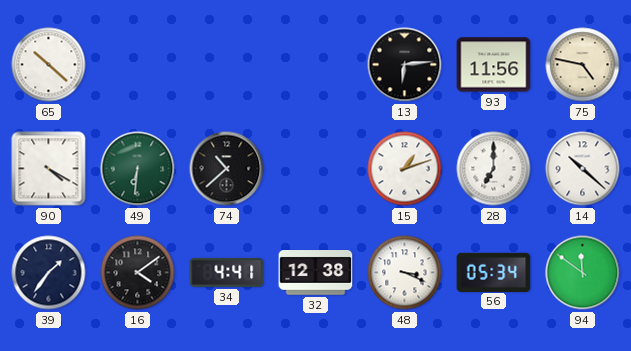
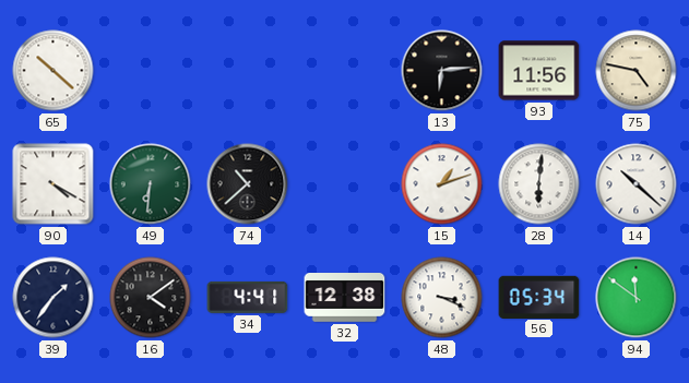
28: 7:00 -> 6:01
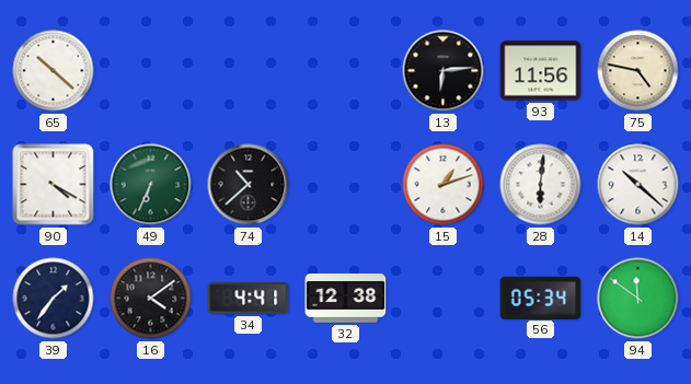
49: 6:31 -> 6:34
48: 3:19 -> none
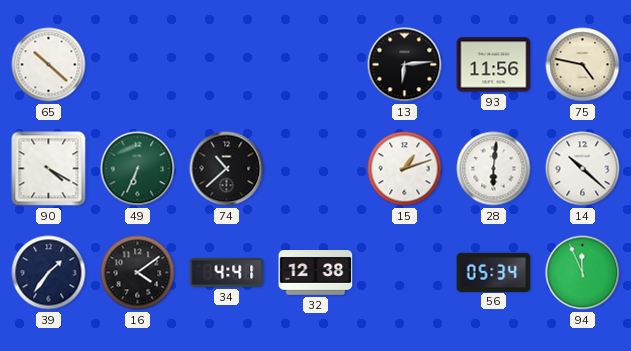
94: 11:51 -> 11:56
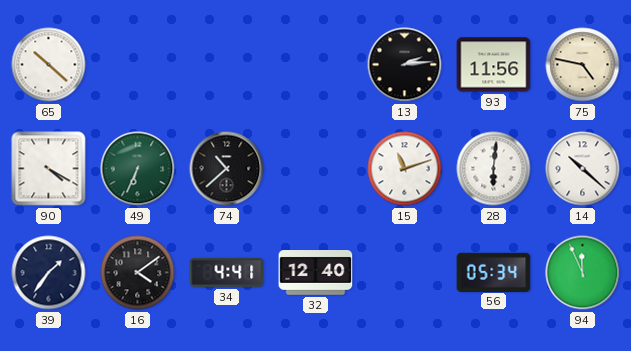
13: 6:14 -> 2:14
15: 1:12 -> 11:12
32: 12:38 -> 12:40
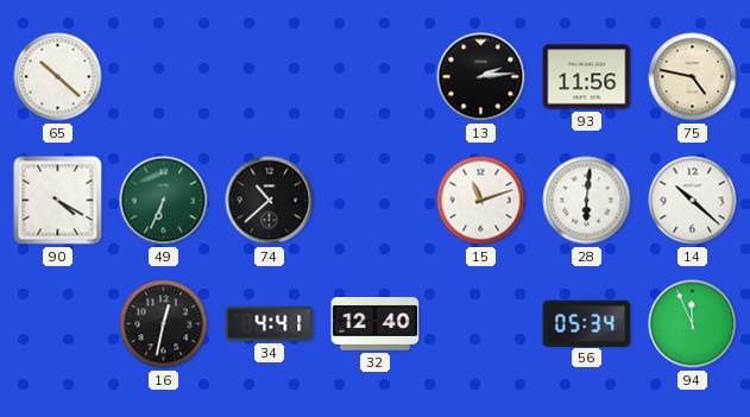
39: 1:36 -> none
16: 4:09 -> 12:32
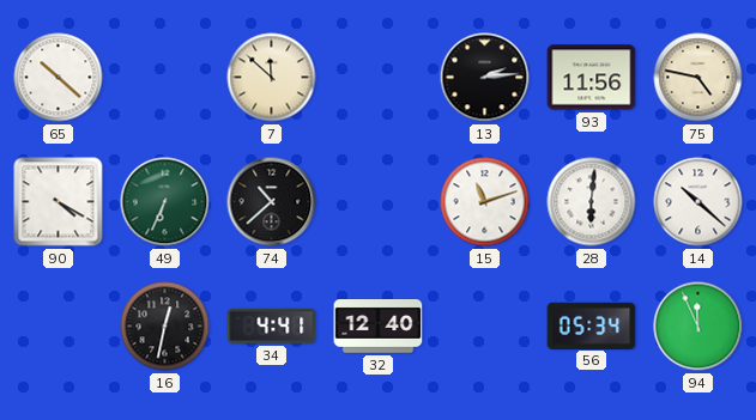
7: none -> 11:52
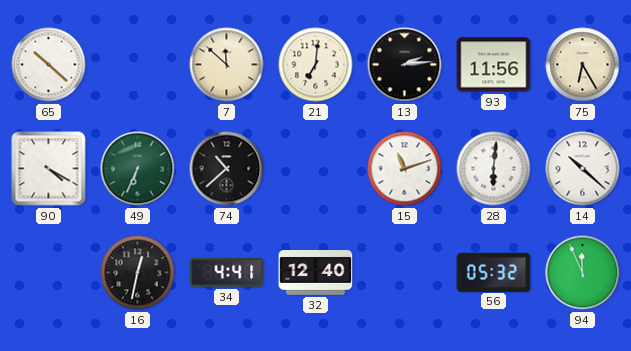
21: none -> 7:01
75: 4:47 -> 6:25
56: 05:34 -> 05:32
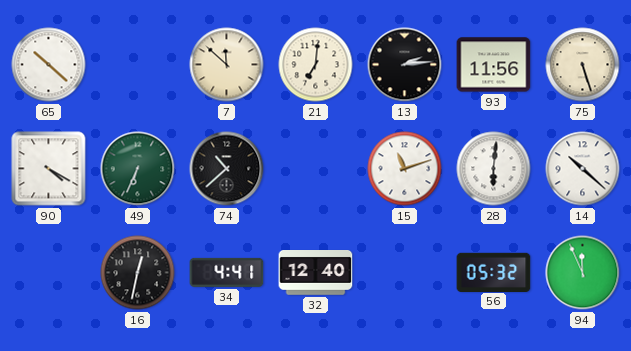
75: 6:25 -> 5:27
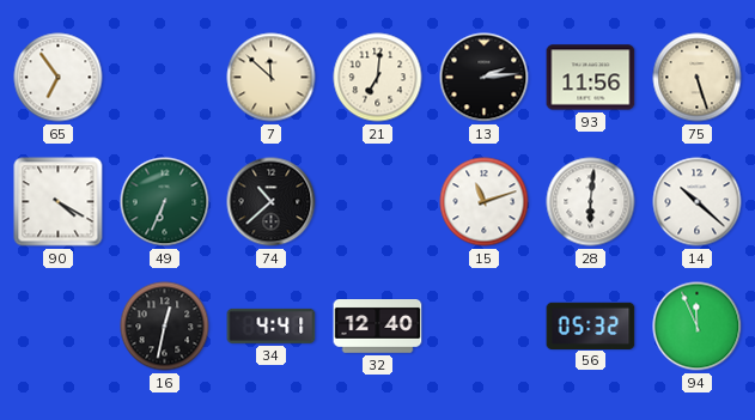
65: 10:22 -> 6:54
